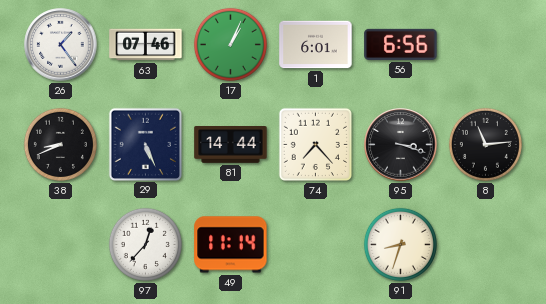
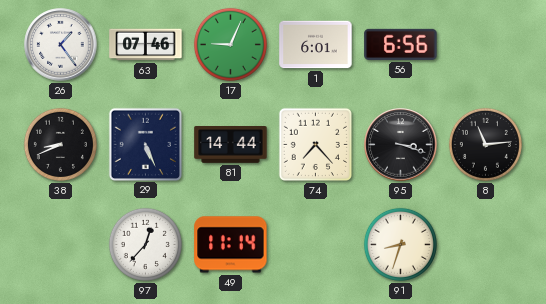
17: 1:04 -> 9:04
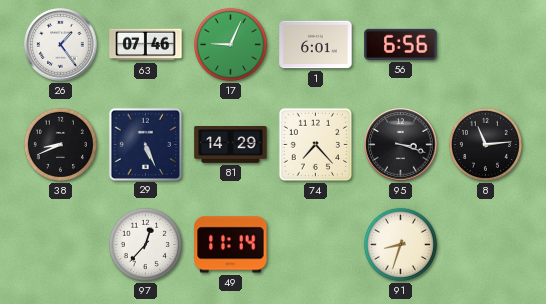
81: 14:44 -> 14:29
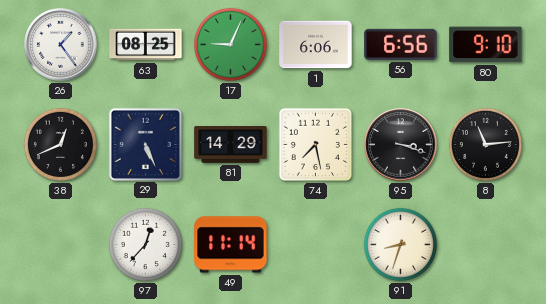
63: 07:46 -> 08:25
1: 6:01 -> 6:06
80: none -> 9:10
38: 8:41 -> 12:41
74: 7:23 -> 7:28
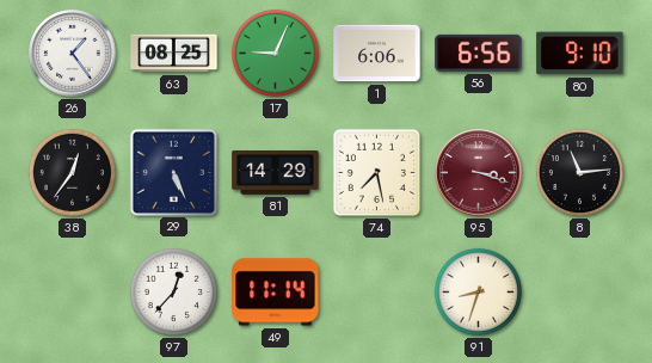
38: 12:41 -> 12:36
95 dial: black -> burgundy
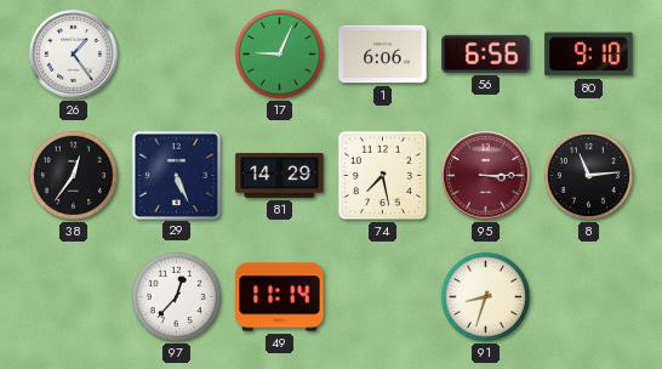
63: 08:25 -> none
95: 3:18 -> 3:15
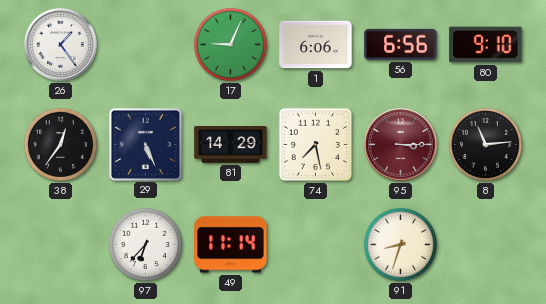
97: 12:37 -> 6:37
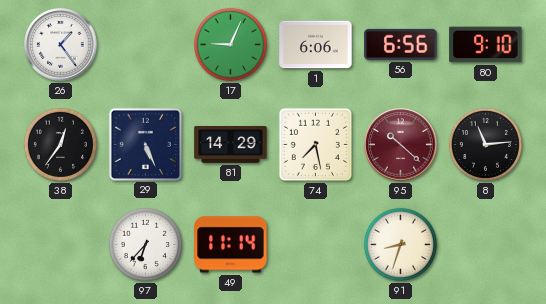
95: 3:15 -> 10:22
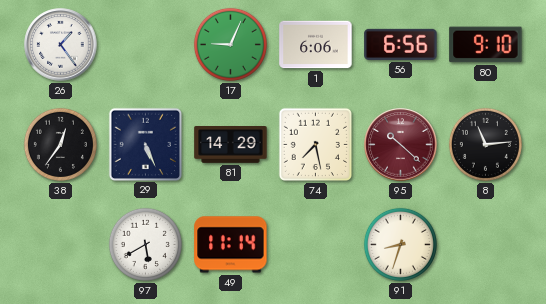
97: 6:37 -> 5:40
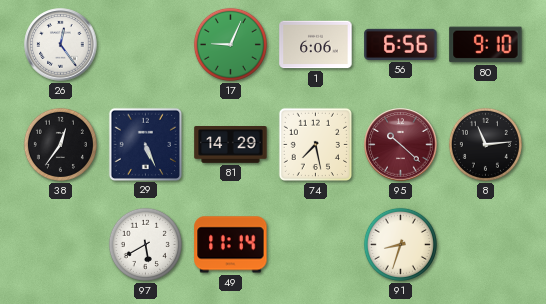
26: 1:24 -> 12:24
